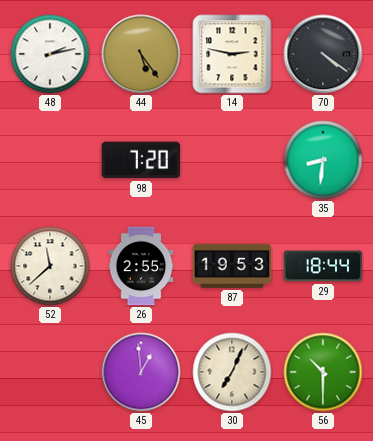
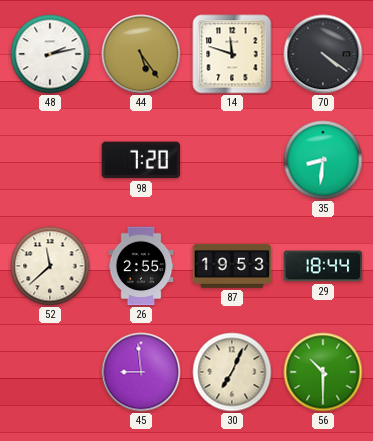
14: 2:47 -> 11:48
45: 12:59 -> 8:59
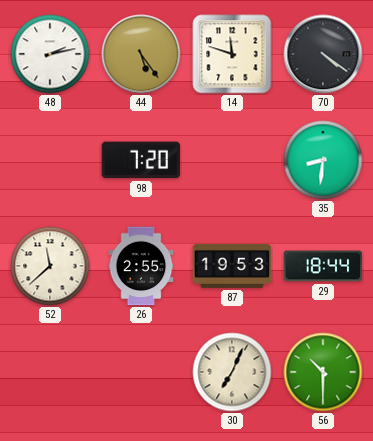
45: 8:59 -> none
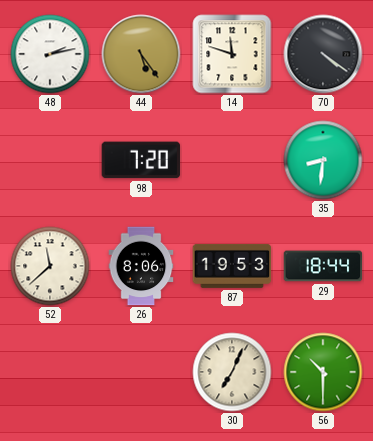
26: 2:55 -> 8:06
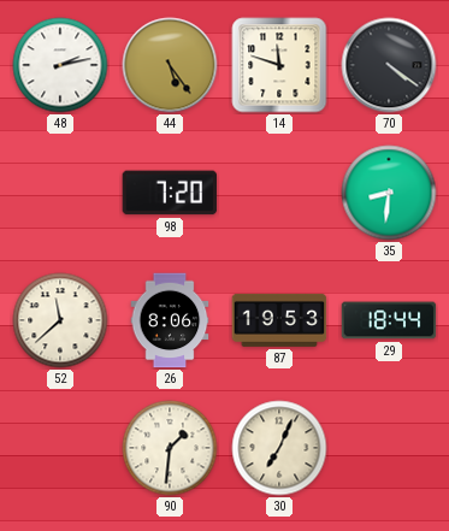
90: none -> 1:31
56: 10:30 -> none
